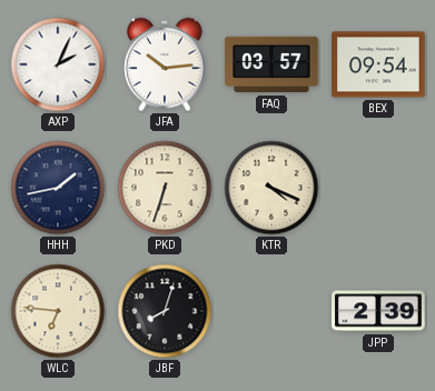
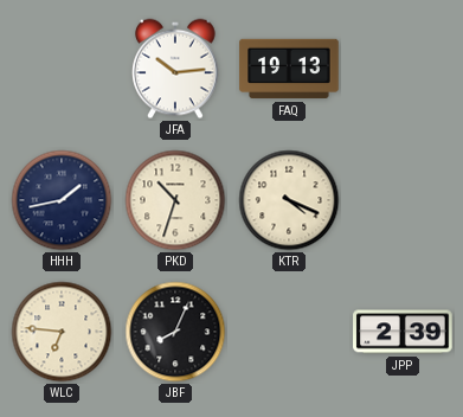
AXP: 2:04 -> none
FAQ: 03:57 -> 19:13
BEX: 09:54 -> none
PKD: 6:33 -> 10:33
JBF: 8:03 -> 8:04
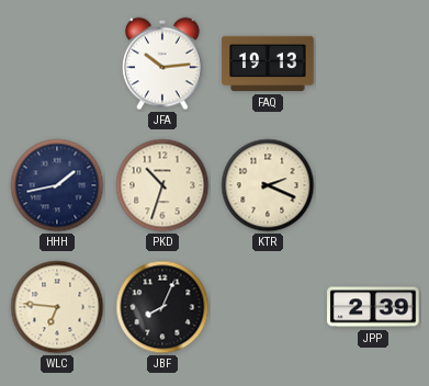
KTR: 4:19 -> 2:19
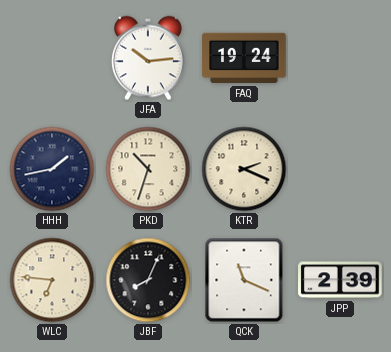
FAQ: 19:13 -> 19:24
QCK: none -> 11:19
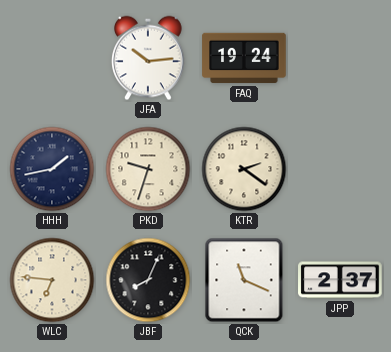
PKD: 10:33 -> 9:33
KTR: 2:19 -> 2:21
JPP: 2:39 -> 2:37
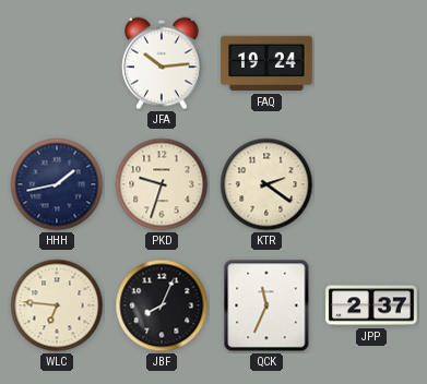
QCK: 11:19 -> 11:34
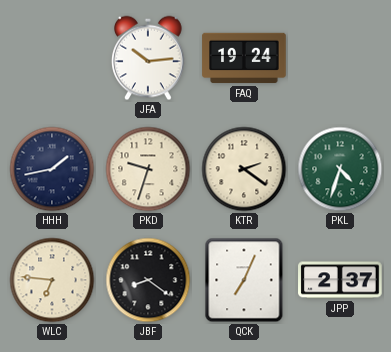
PKL: none -> 4:33
JBF: 8:04 -> 8:21
QCK: 11:34 -> 7:04
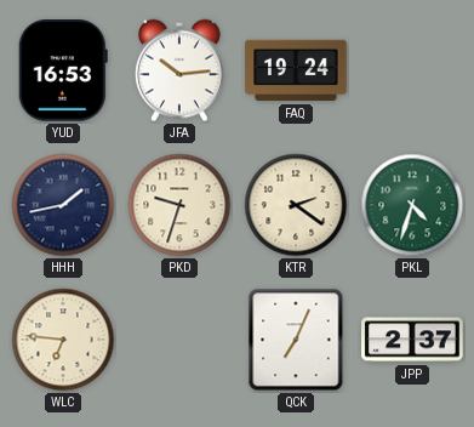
YUD: none -> 16:53
JBF: 8:21 -> none
